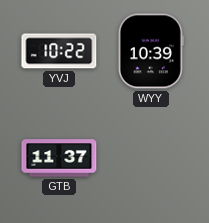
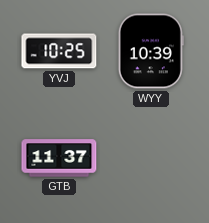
YVJ: 10:22 -> 10:25
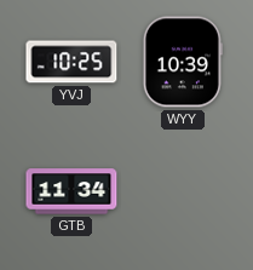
GTB: 11:37 -> 11:34
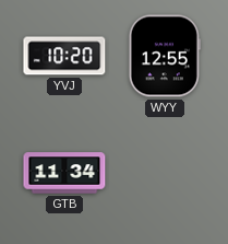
YVJ: 10:25 -> 10:20
WYY: 10:39 -> 12:55
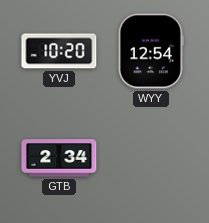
WYY: 12:55 -> 12:54
GTB: 11:34 -> 2:34
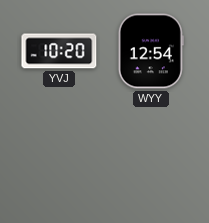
GTB: 2:34 -> none
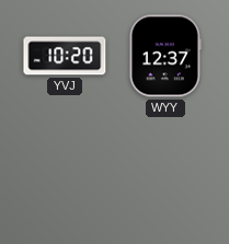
WYY: 12:54 -> 12:37
